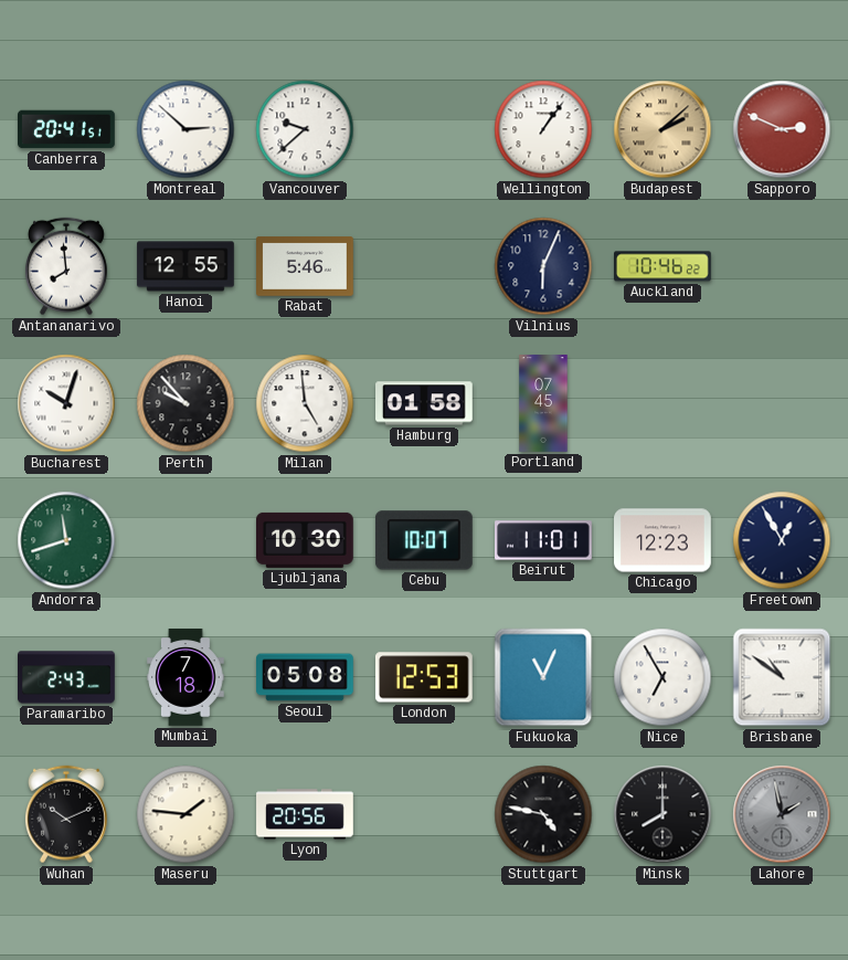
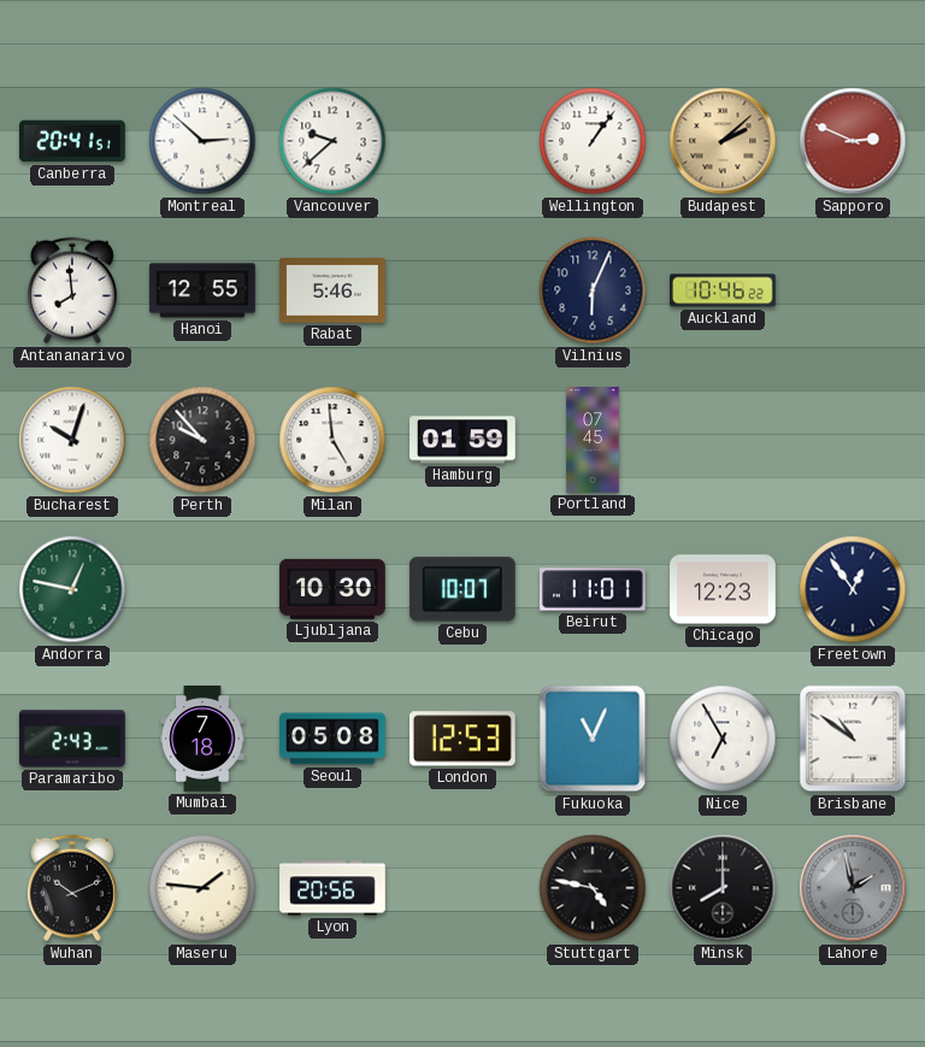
Hamburg: 01:58 -> 01:59
Andorra: 11:42 -> 12:47
Freetown: 12:55 -> 12:54
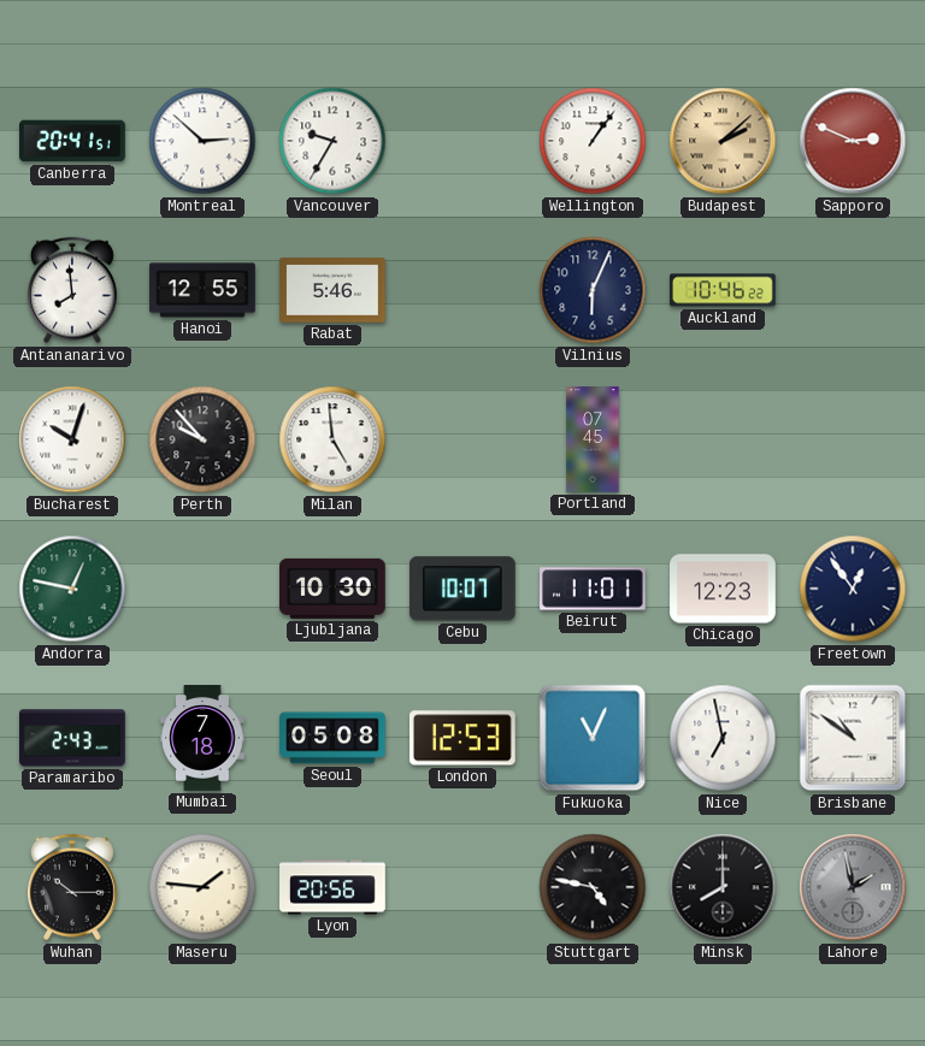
Vancouver: 9:38 -> 9:35
Hamburg: 01:59 -> none
Nice: 6:55 -> 6:58
Wuhan: 10:11 -> 10:15
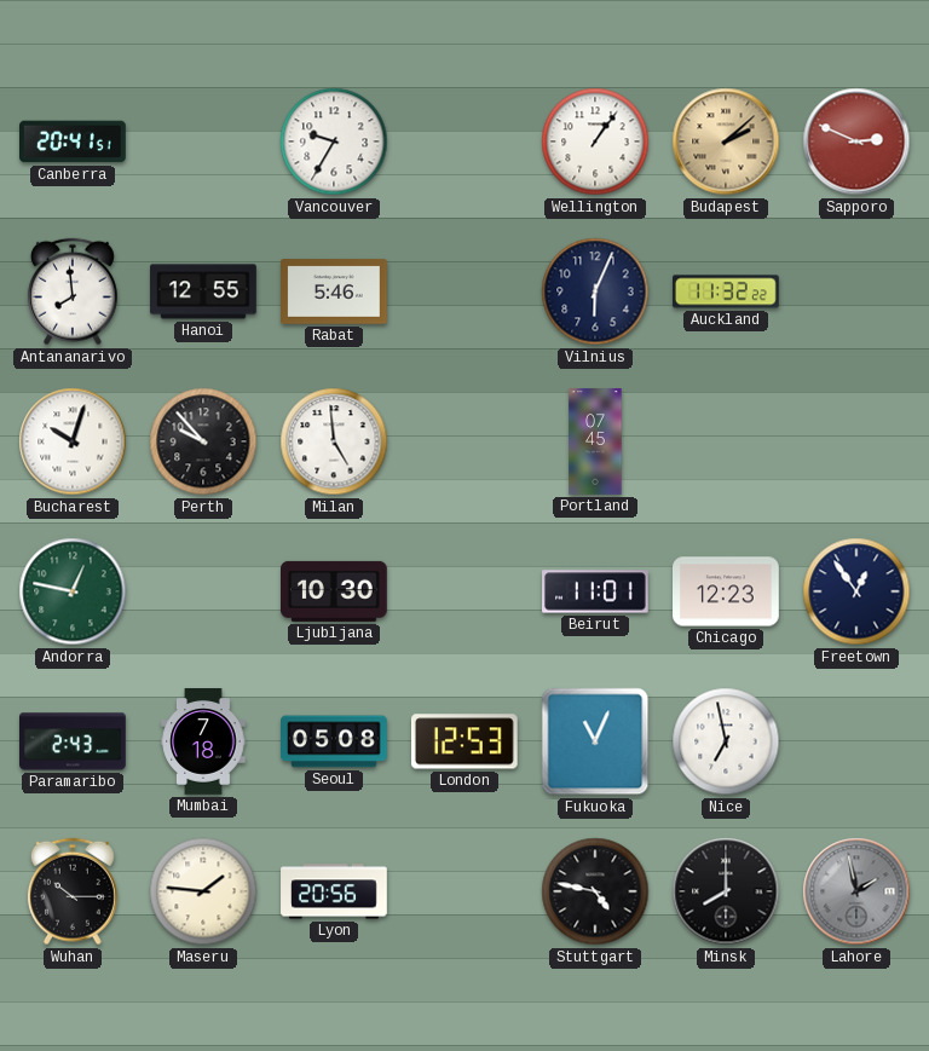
Montreal: 2:52 -> none
Auckland: 10:46 -> 11:32
Cebu: 10:07 -> none
Brisbane: 10:51 -> none
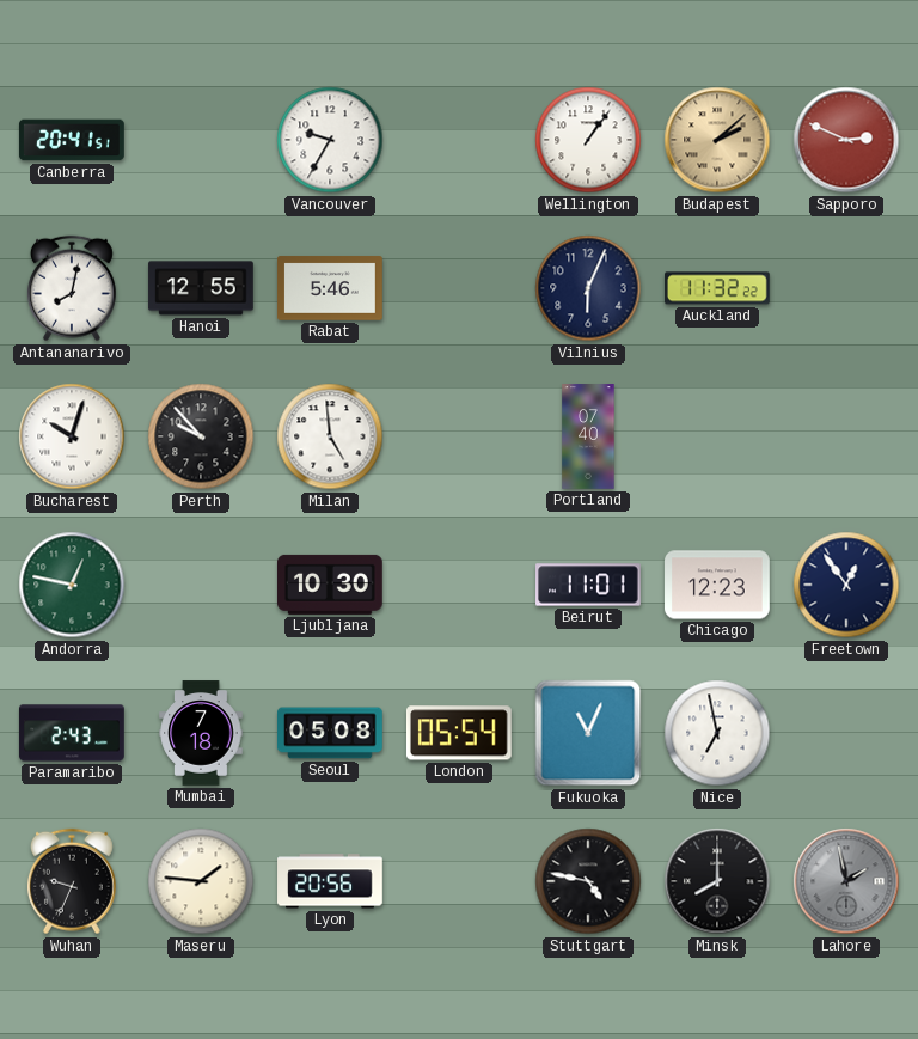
Antananarivo: 7:59 -> 8:02
Portland: 07:45 -> 07:40
London: 12:53 -> 05:54
Wuhan: 10:15 -> 9:34
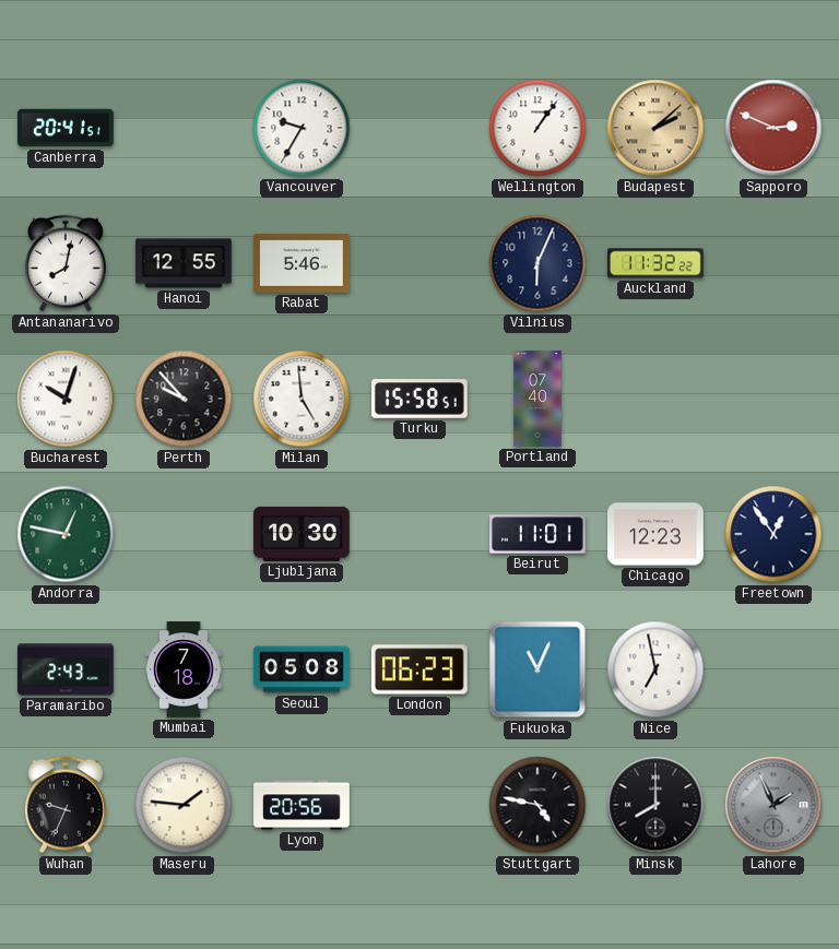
Turku: none -> 15:58
London: 05:54 -> 06:23
Lahore: 1:58 -> 1:56
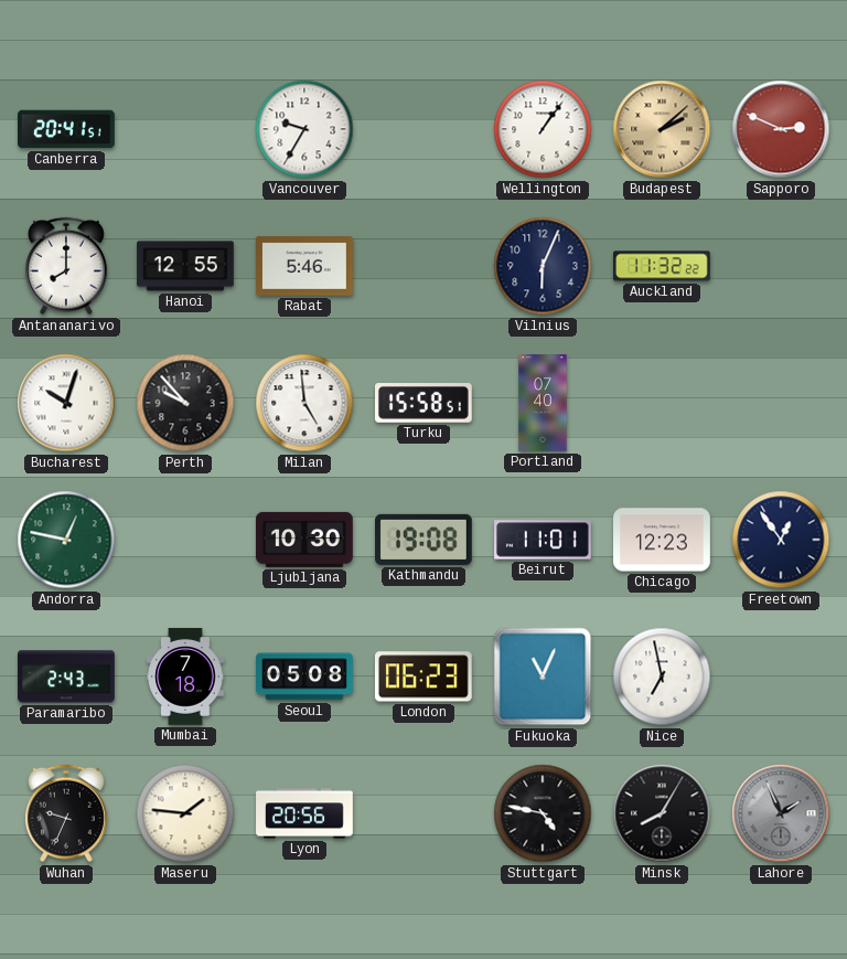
Antananarivo: 8:02 -> 8:00
Kathmandu: none -> 19:08
Minsk: 8:00 -> 8:05
